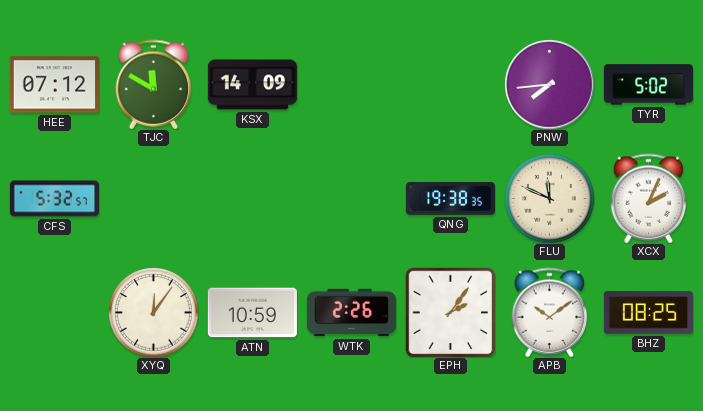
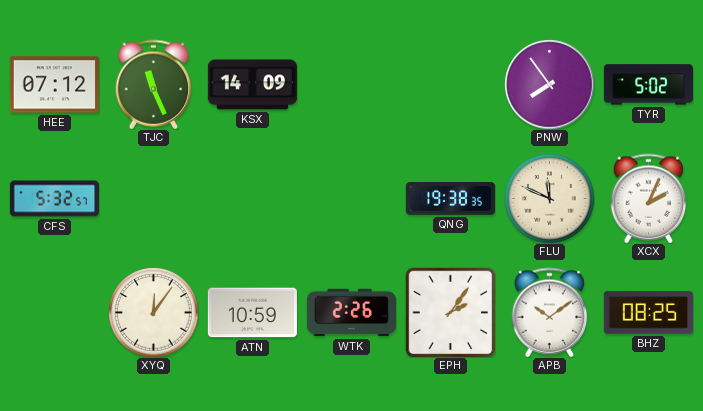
TJC: 11:50 -> 11:26
PNW: 7:44 -> 7:54
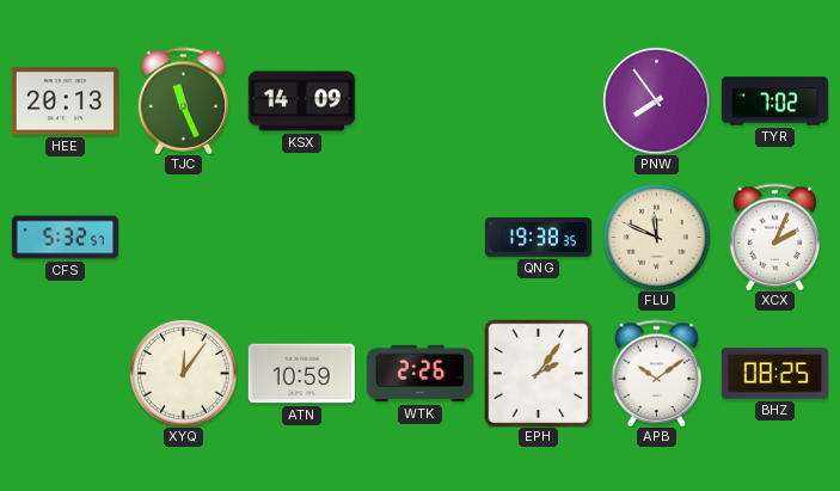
HEE: 07:12 -> 20:13
TYR: 5:02 -> 7:02
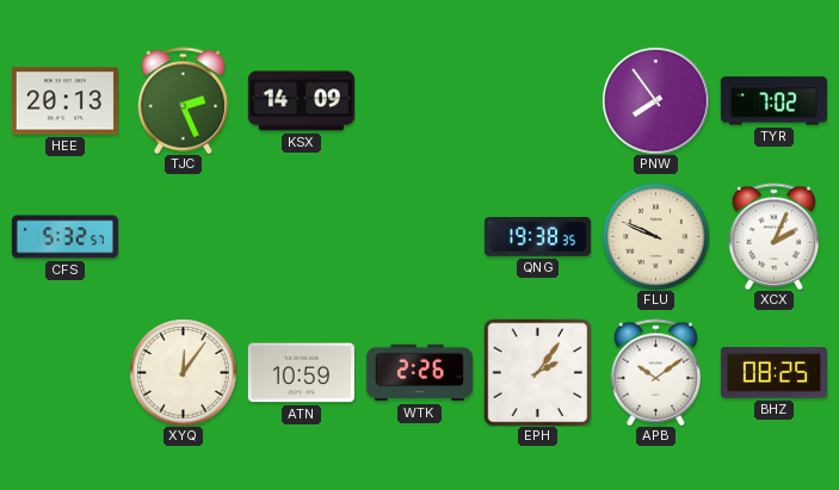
TJC: 11:26 -> 2:26
FLU: 11:49 -> 9:49
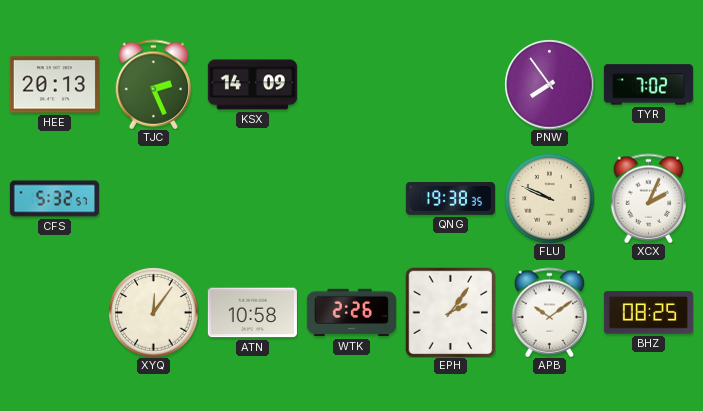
ATN: 10:59 -> 10:58
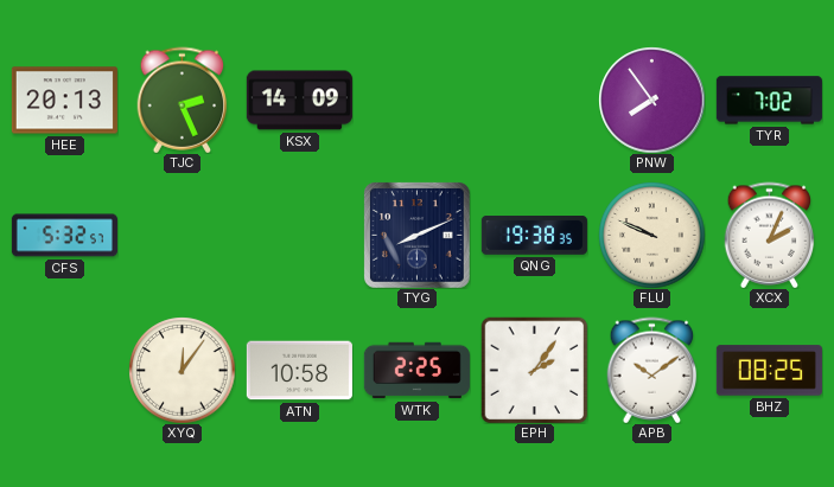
TYG: none -> 8:11
WTK: 2:26 -> 2:25
